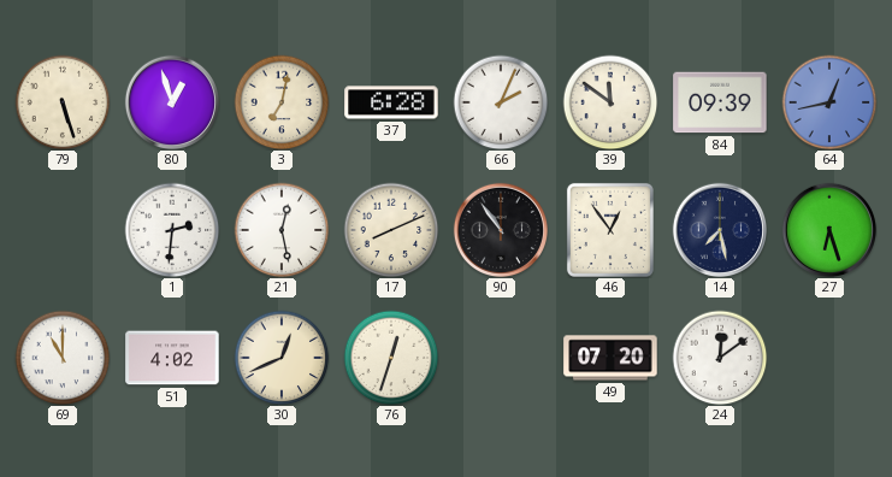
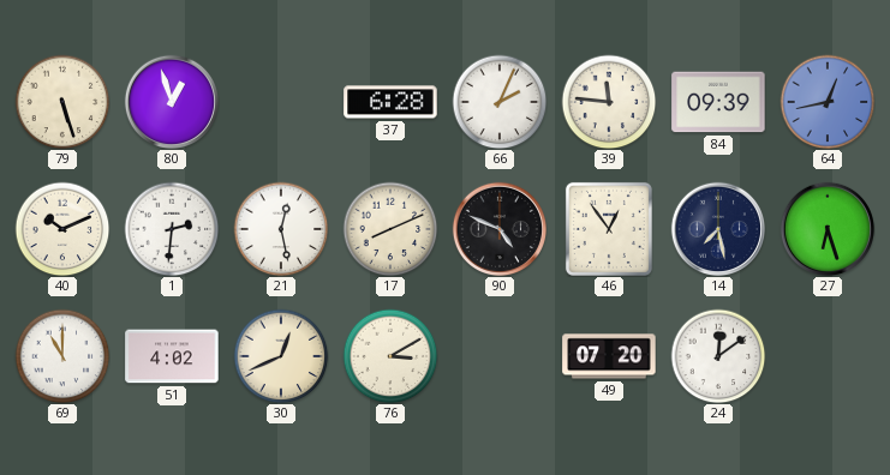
3: 7:02 -> none
39: 11:51 -> 11:46
40: none -> 10:11
90: 10:54 -> 4:49
76: 12:33 -> 3:10
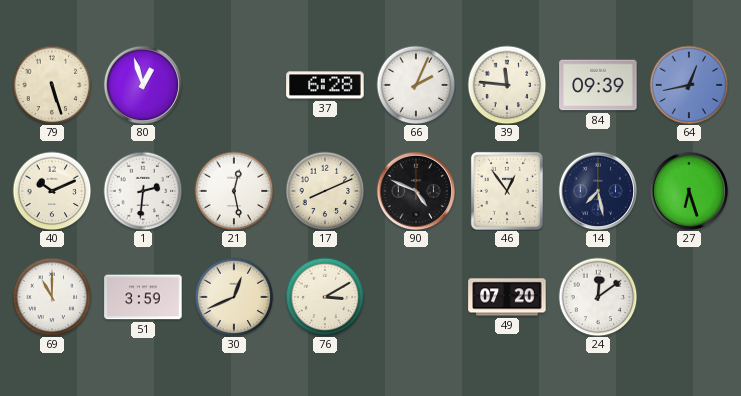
51: 4:02 -> 3:59
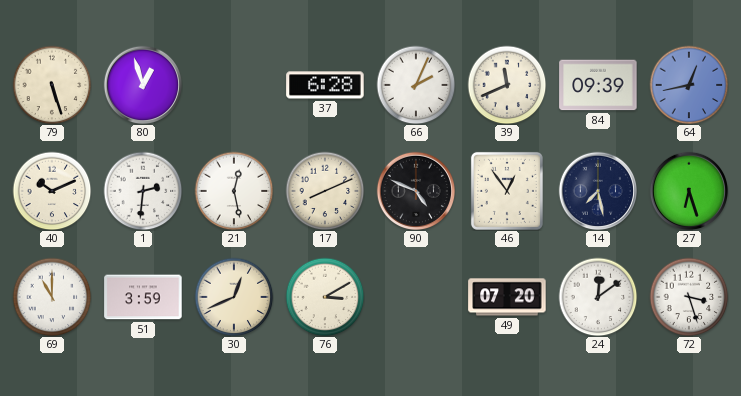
39: 11:46 -> 11:41
72: none -> 3:27
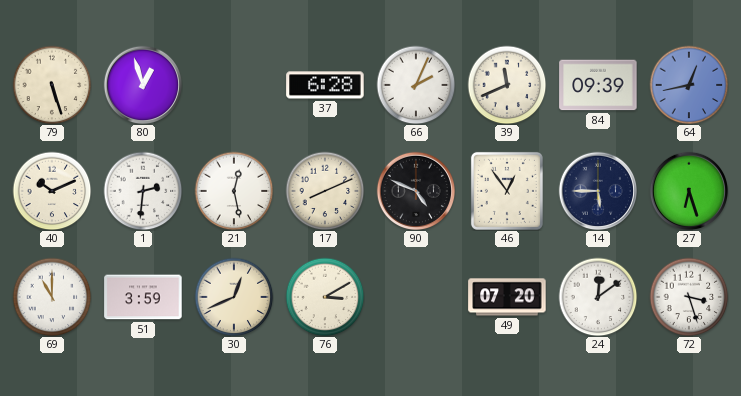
14: 7:28 -> 5:45
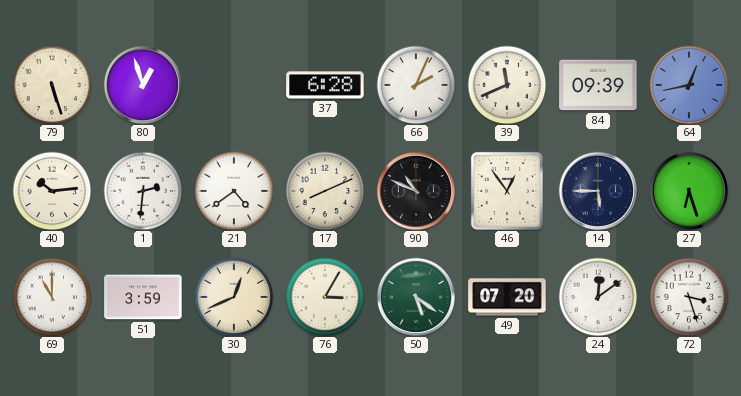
40: 10:11 -> 10:14
21: 12:28 -> 4:39
90: 4:49 -> 10:49
76: 3:10 -> 3:05
50: none -> 5:21
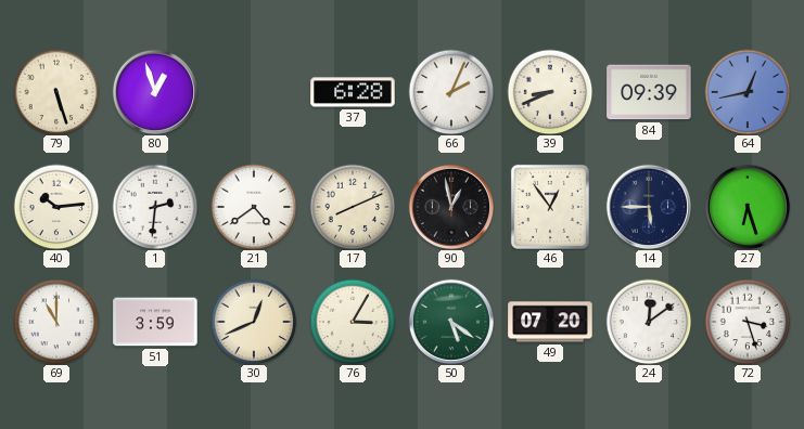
39: 11:41 -> 8:41
90: 10:49 -> 12:58
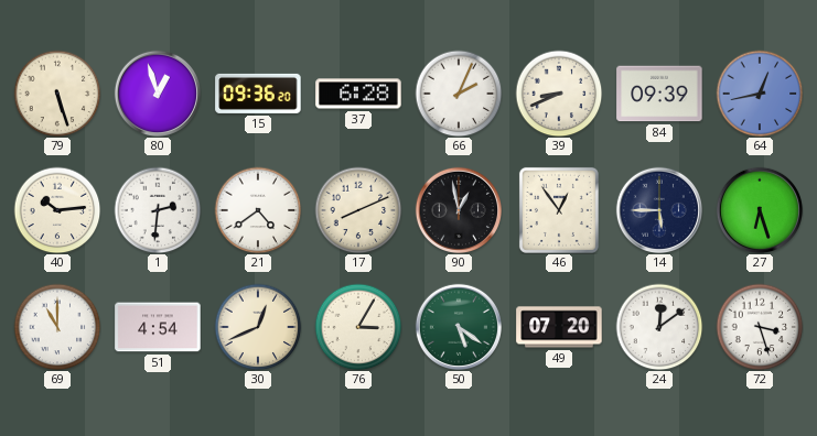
15: none -> 09:36
51: 3:59 -> 4:54
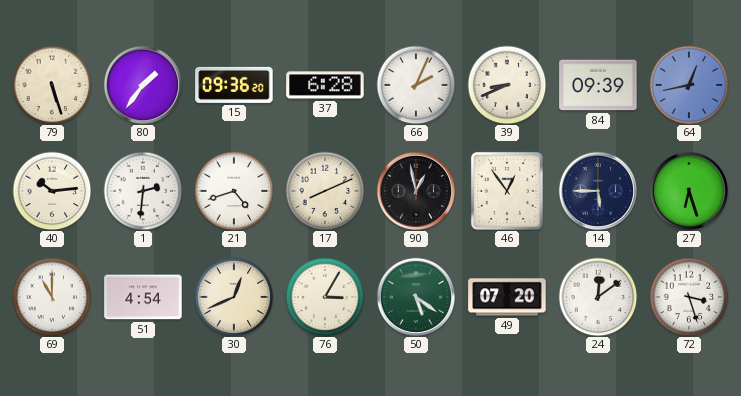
80: 12:57 -> 1:36
21: 4:39 -> 4:42
